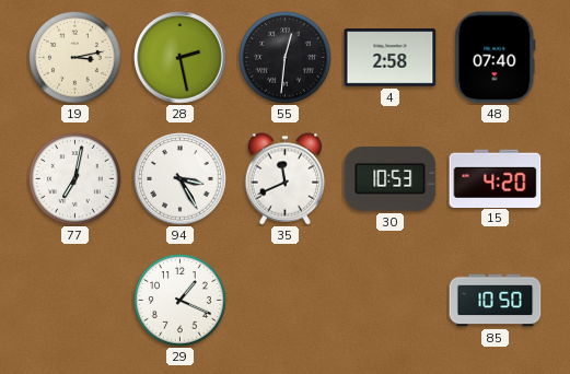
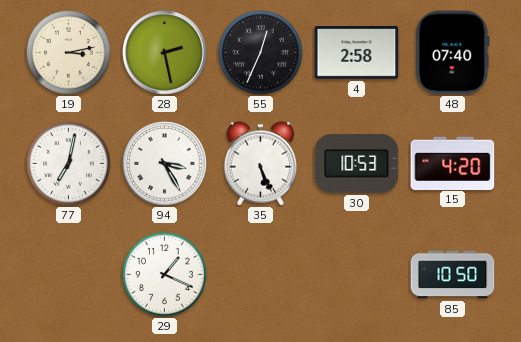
55: 12:31 -> 12:34
35: 11:41 -> 5:26
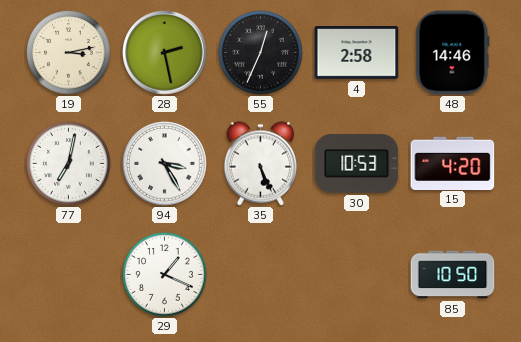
48: 07:40 -> 14:46
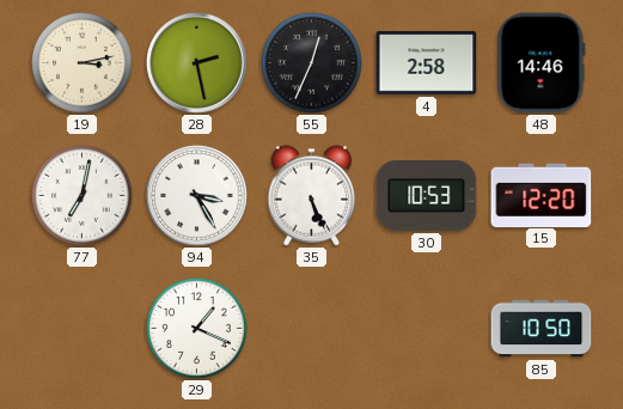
15: 4:20 -> 12:20
